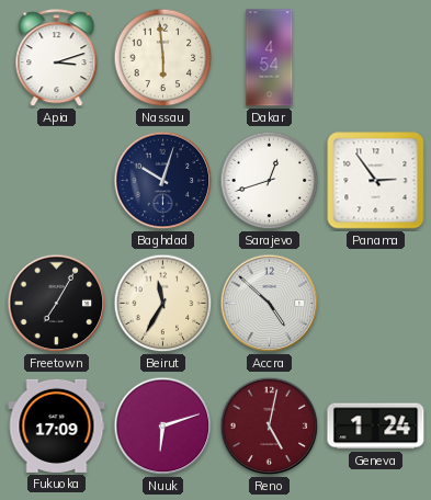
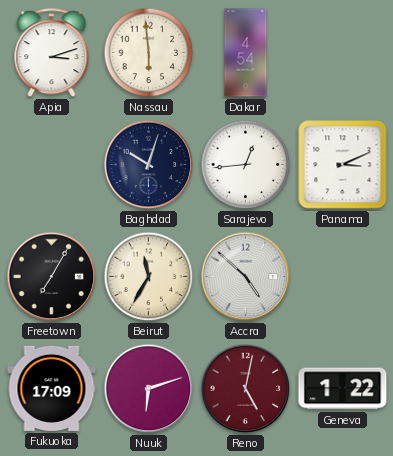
Sarajevo: 12:42 -> 12:44
Panama: 2:54 -> 3:11
Geneva: 1:24 -> 1:22
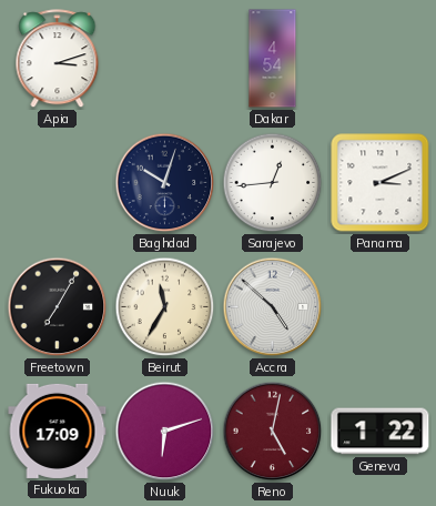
Nassau: 5:59 -> none
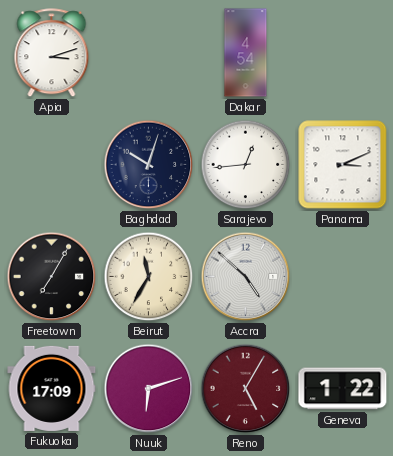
Reno: 5:02 -> 5:05
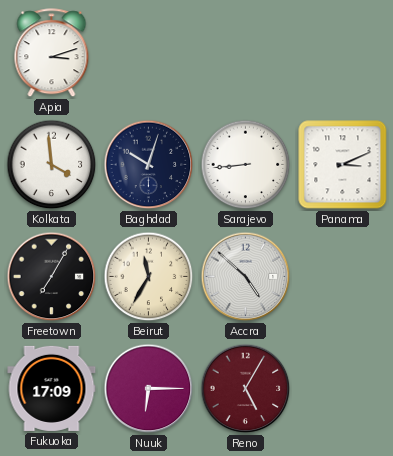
Dakar: 4:54 -> none
Kolkata: none -> 3:59
Sarajevo: 12:44 -> 8:44
Nuuk: 6:12 -> 6:15
Geneva: 1:22 -> none
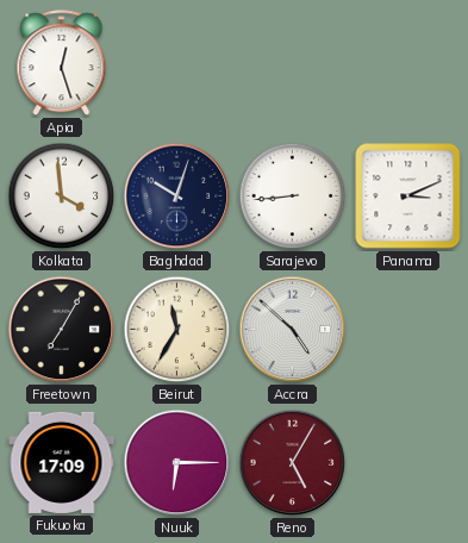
Apia: 3:12 -> 12:27
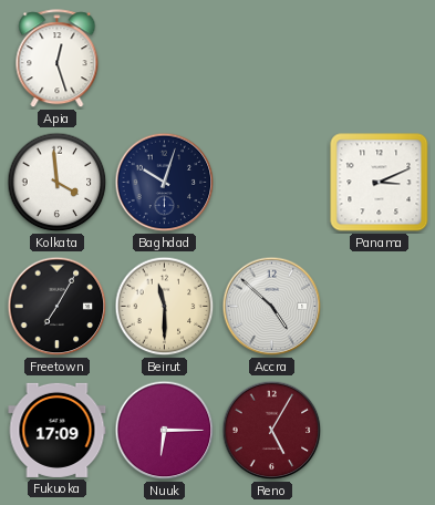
Sarajevo: 8:44 -> none
Beirut: 11:35 -> 11:30
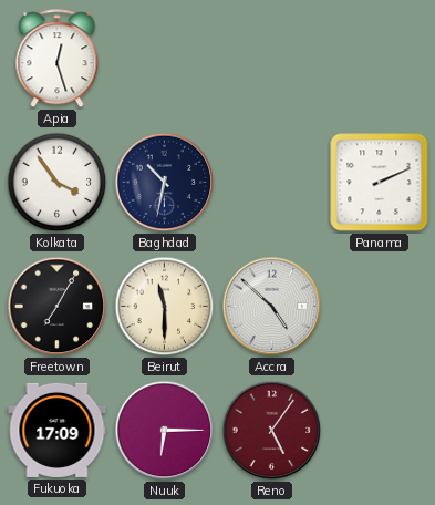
Kolkata: 3:59 -> 3:54
Baghdad: 10:03 -> 10:32
Panama: 3:11 -> 2:11
Reno: 5:05 -> 5:06
